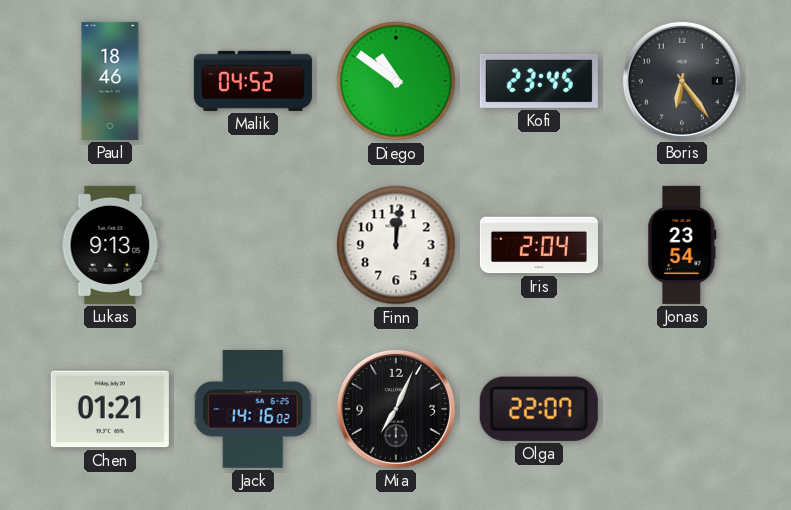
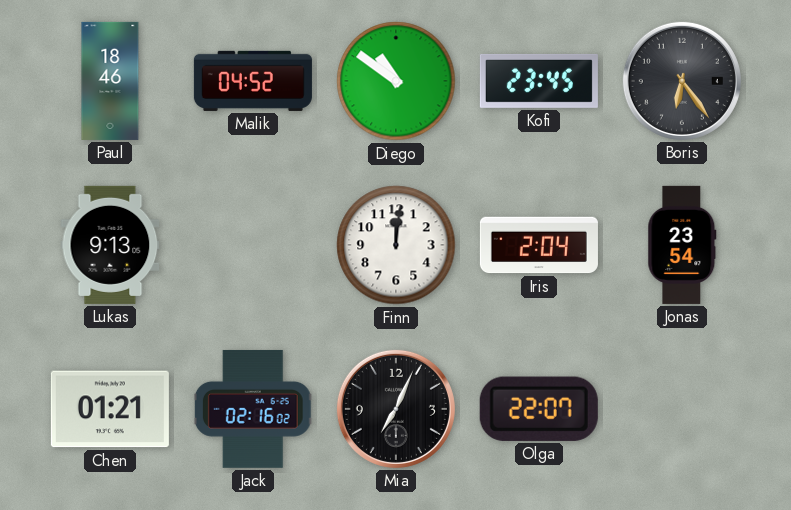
Jack: 14:16 -> 02:16
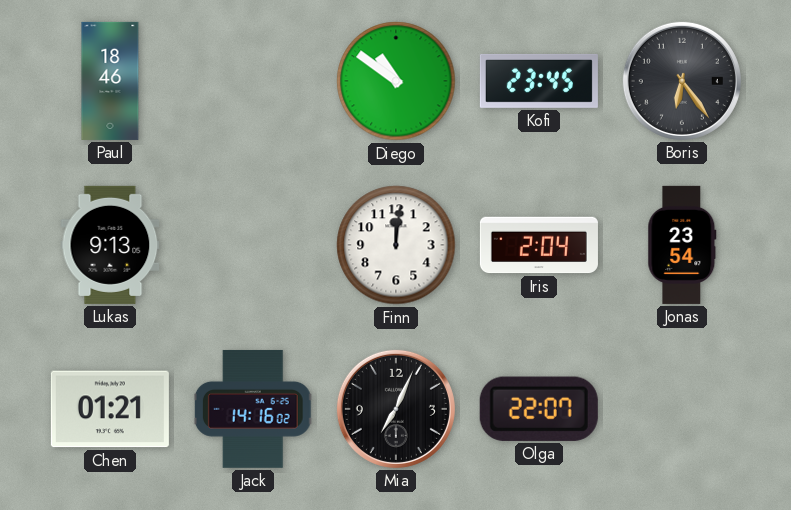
Malik: 04:52 -> none
Jack: 02:16 -> 14:16
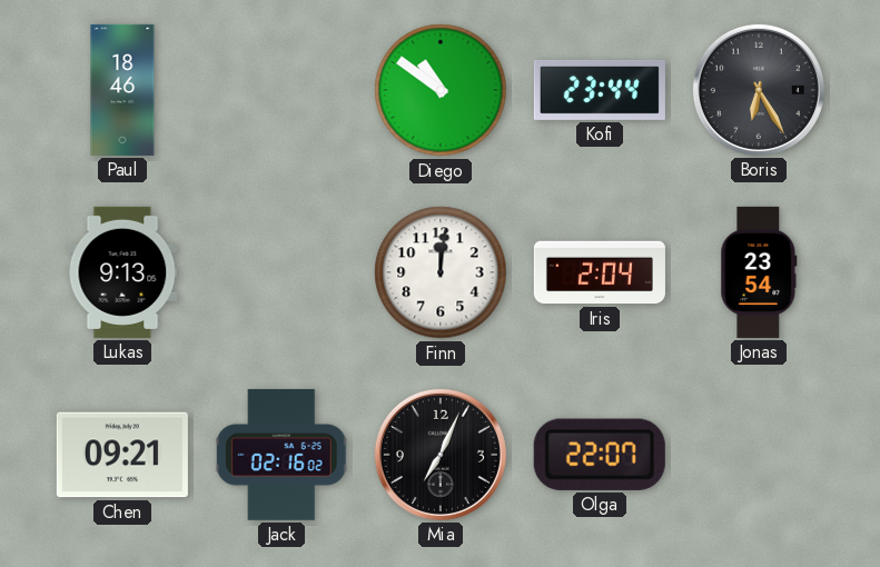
Kofi: 23:45 -> 23:44
Boris: 6:24 -> 6:25
Chen: 01:21 -> 09:21
Jack: 14:16 -> 02:16
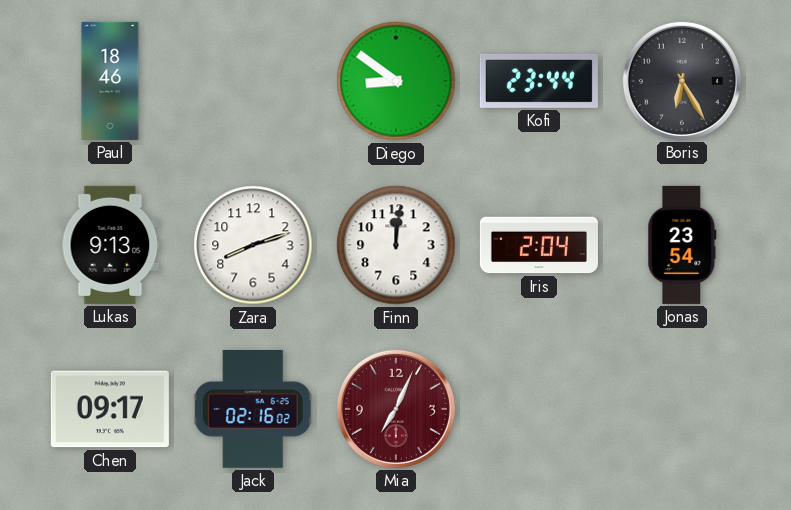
Diego: 10:51 -> 8:51
Zara: none -> 8:12
Chen: 09:21 -> 09:17
Mia dial: black -> burgundy
Olga: 22:07 -> none
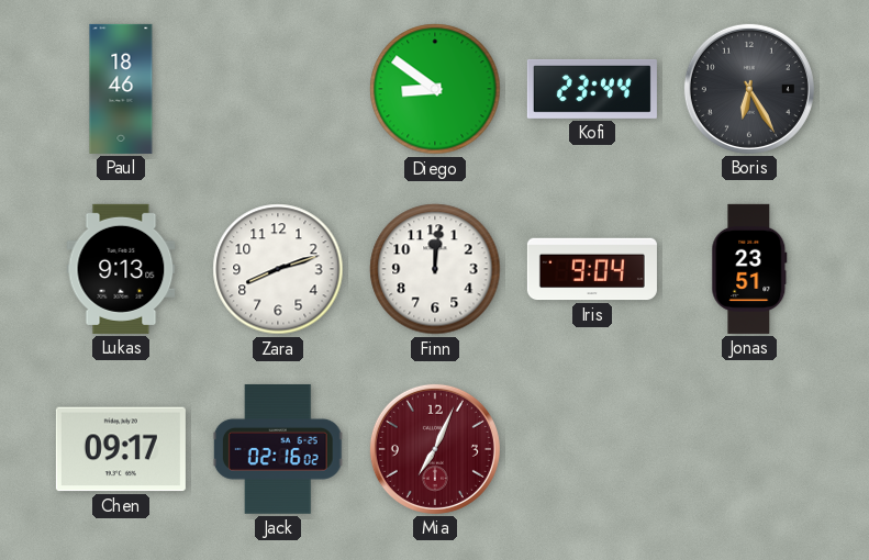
Iris: 2:04 -> 9:04
Jonas: 23:54 -> 23:51
